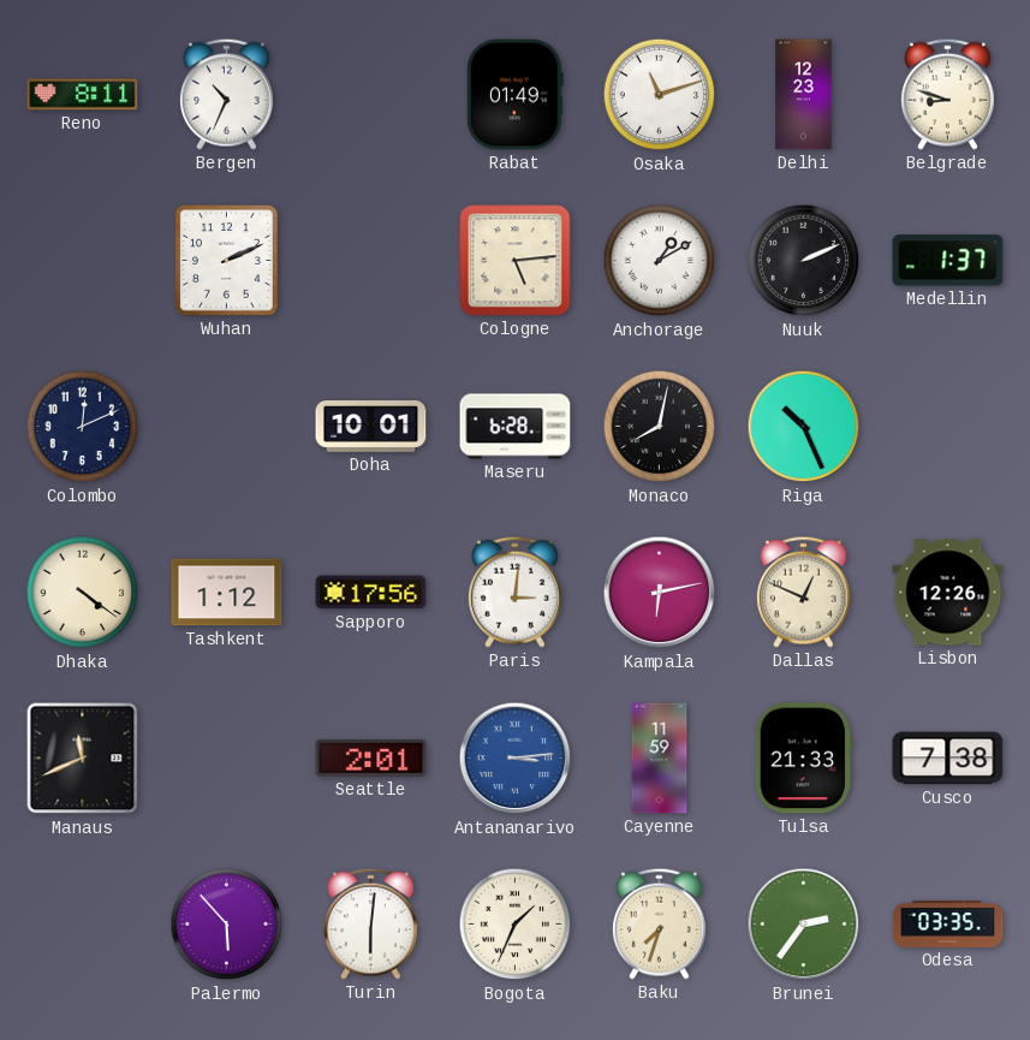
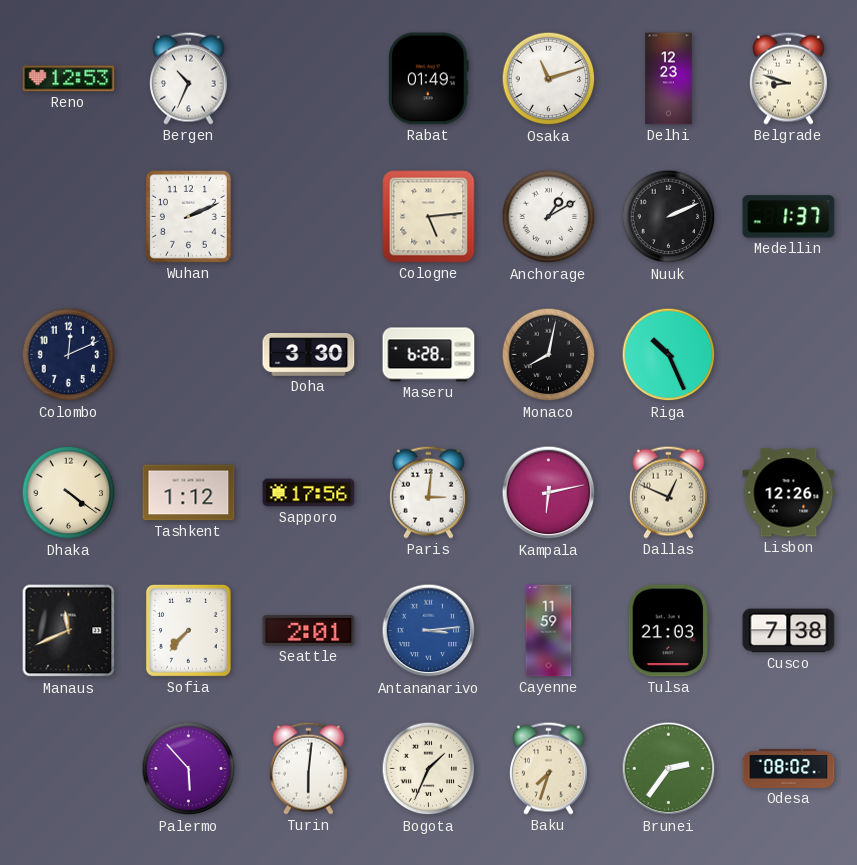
Reno: 8:11 -> 12:53
Doha: 10:01 -> 3:30
Sofia: none -> 7:37
Tulsa: 21:33 -> 21:03
Odesa: 03:35 -> 08:02
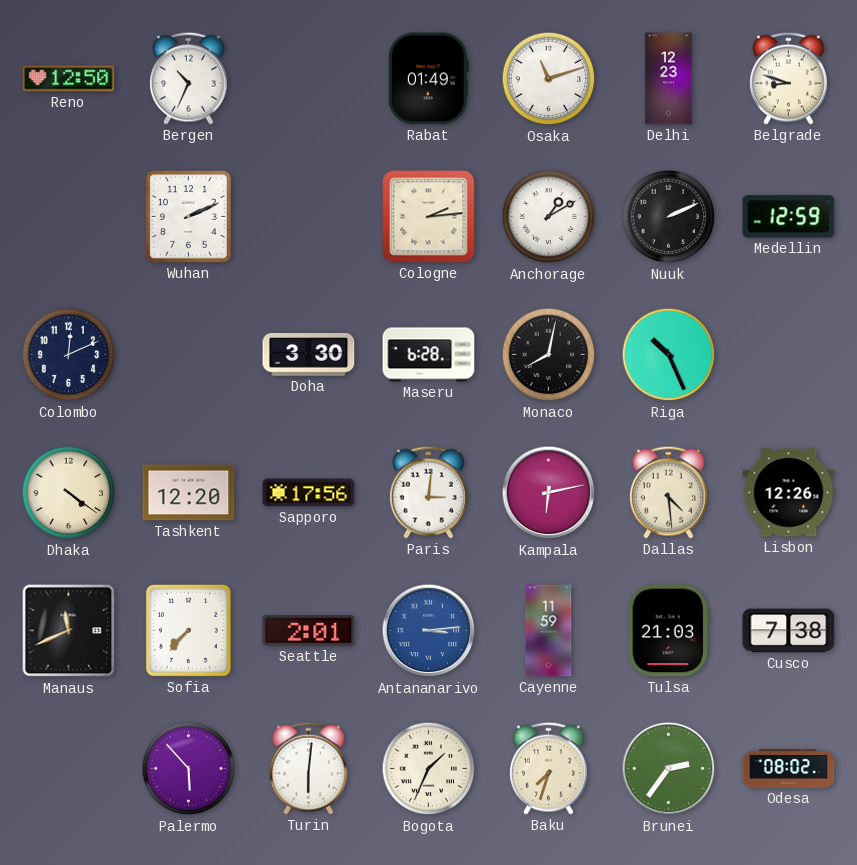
Reno: 12:53 -> 12:50
Cologne: 5:14 -> 2:14
Medellin: 1:37 -> 12:59
Tashkent: 1:12 -> 12:20
Dallas: 12:49 -> 4:29
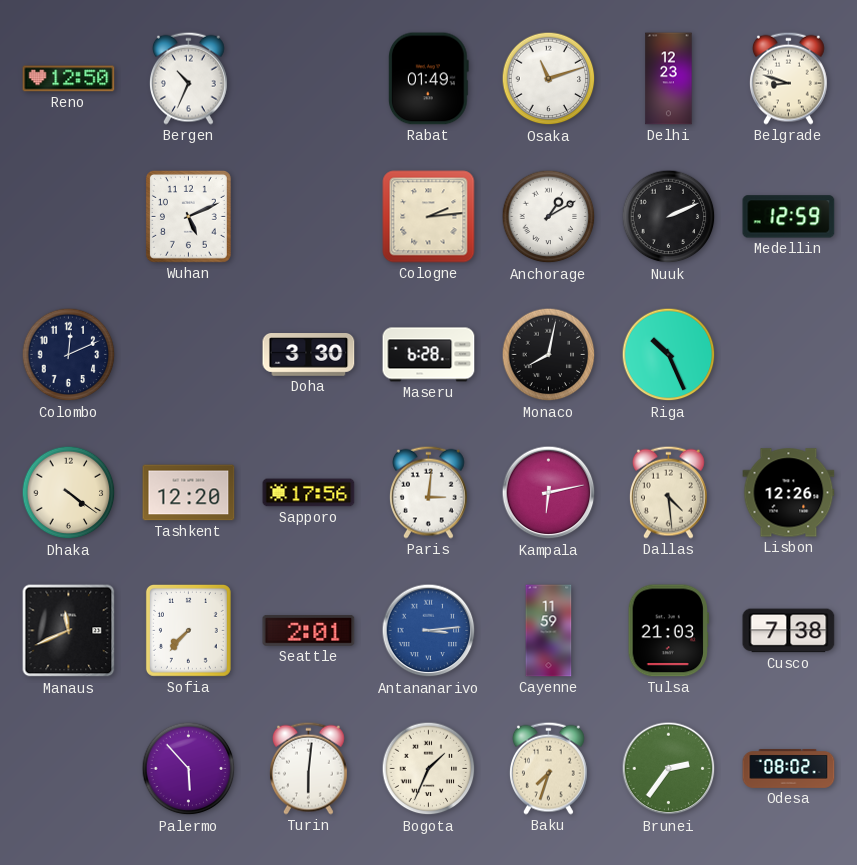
Wuhan: 2:11 -> 5:11
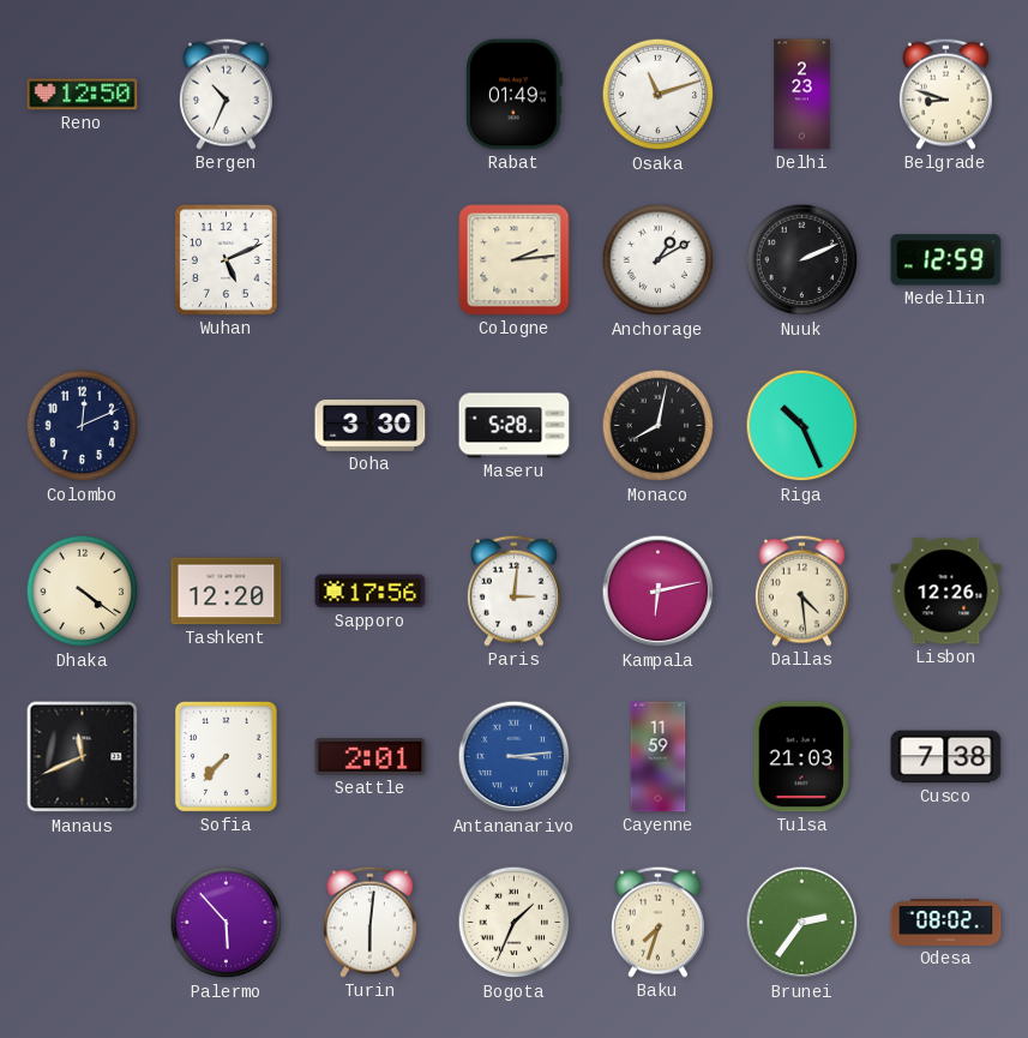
Delhi: 12:23 -> 2:23
Maseru: 6:28 -> 5:28
